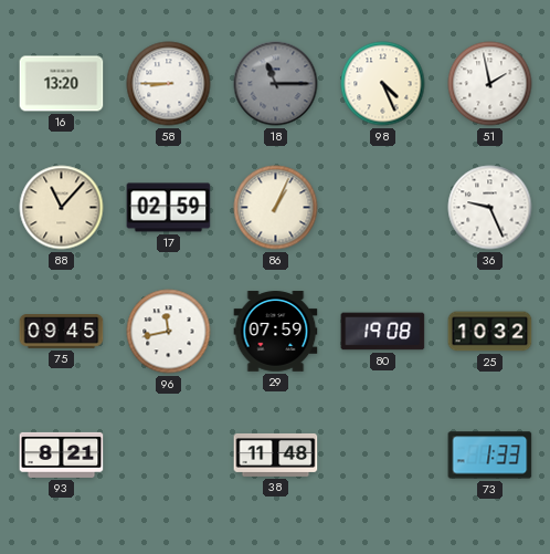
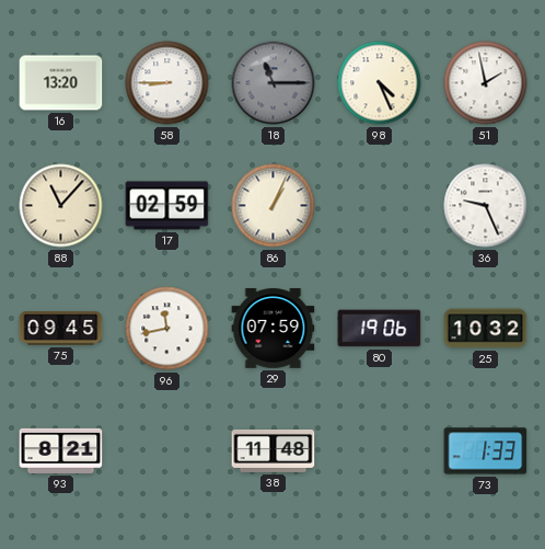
80: 19:08 -> 19:06
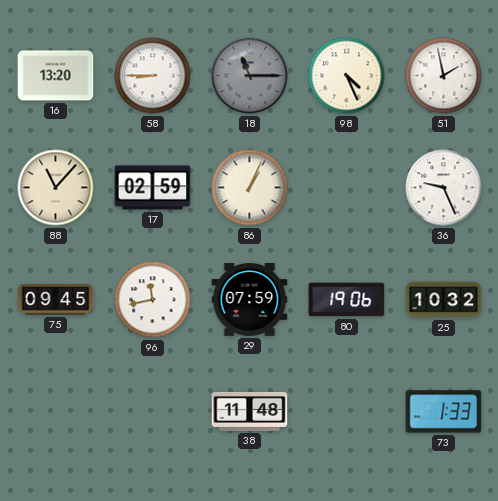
93: 8:21 -> none
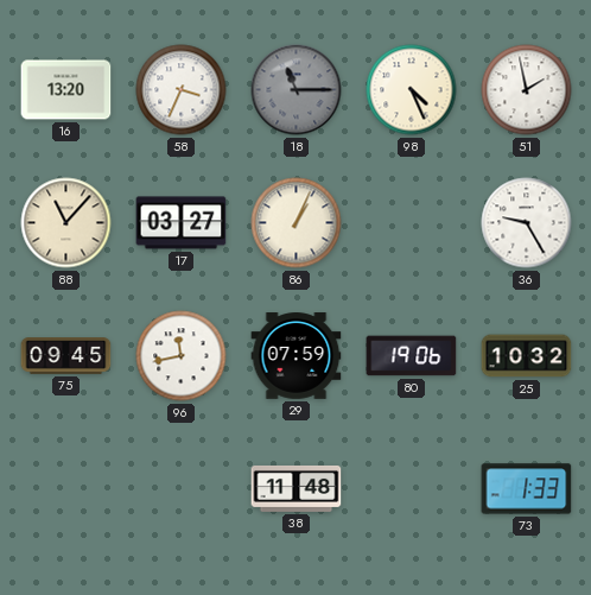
58: 8:45 -> 3:34
17: 02:59 -> 03:27
36: 9:26 -> 9:25
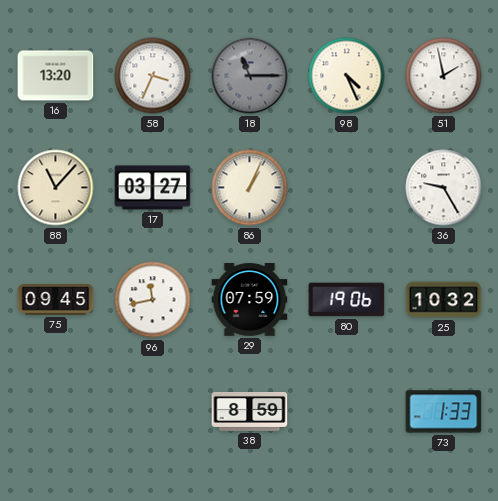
38: 11:48 -> 8:59
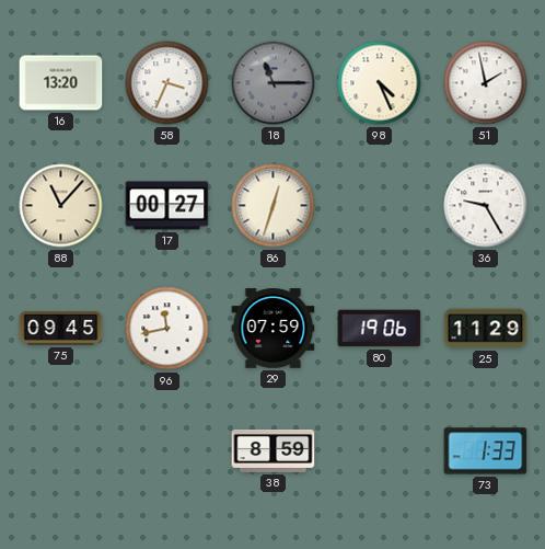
17: 03:27 -> 00:27
86: 1:04 -> 12:33
25: 10:32 -> 11:29
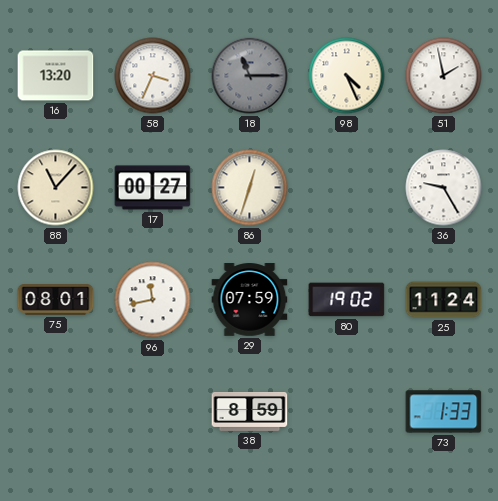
75: 09:45 -> 08:01
80: 19:06 -> 19:02
25: 11:29 -> 11:24
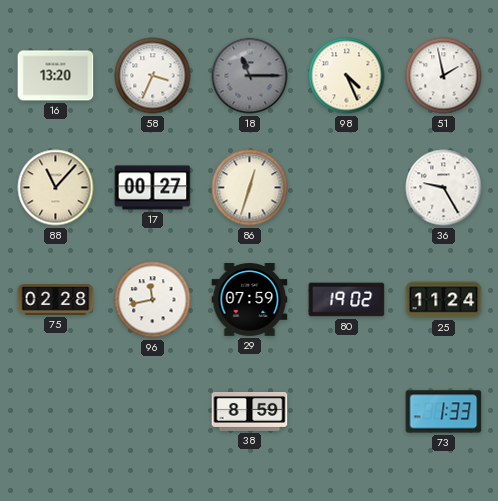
75: 08:01 -> 02:28
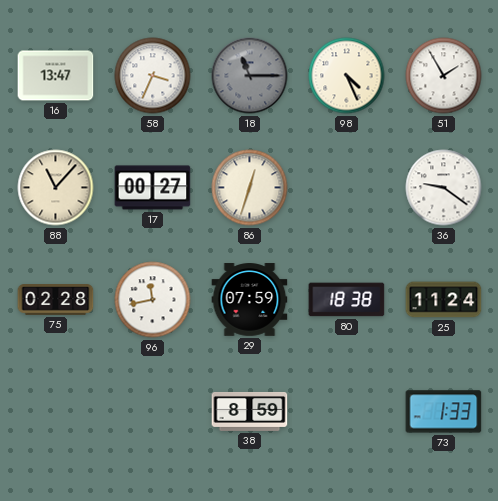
16: 13:20 -> 13:47
51: 1:58 -> 1:55
36: 9:25 -> 9:21
80: 19:02 -> 18:38
